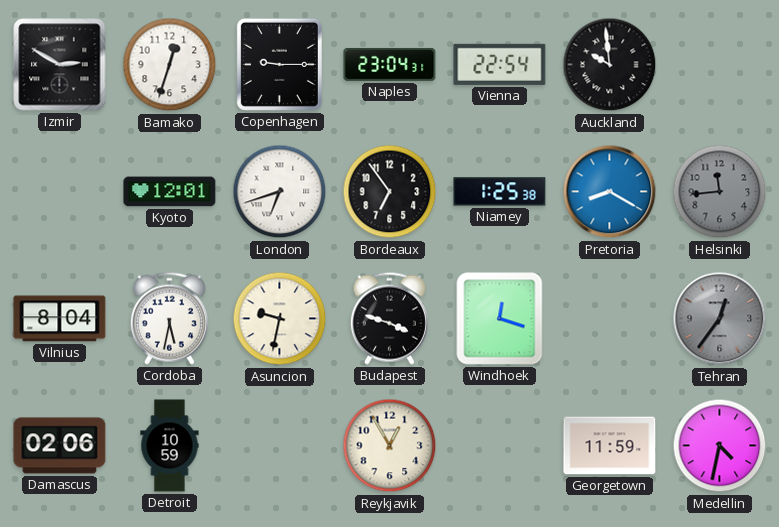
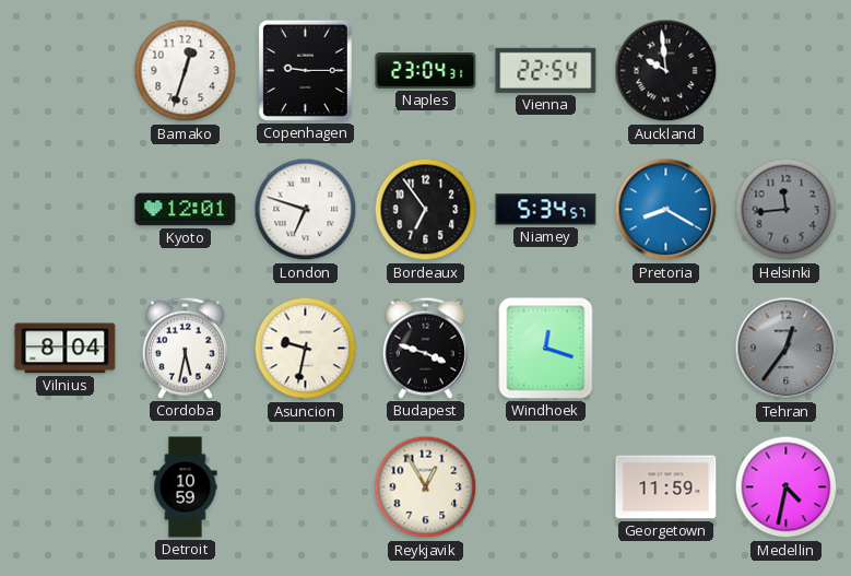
Izmir: 2:50 -> none
London: 6:42 -> 6:48
Niamey: 1:25 -> 5:34
Damascus: 02:06 -> none
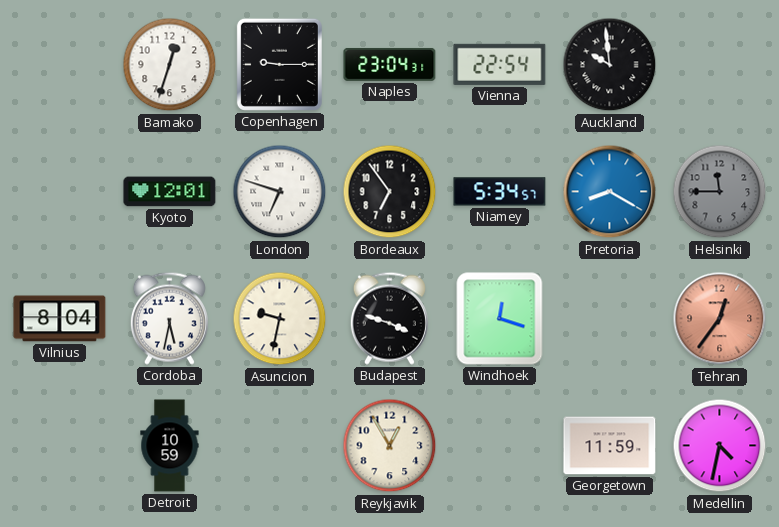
Helsinki: 11:44 -> 11:45
Tehran dial: grey -> salmon
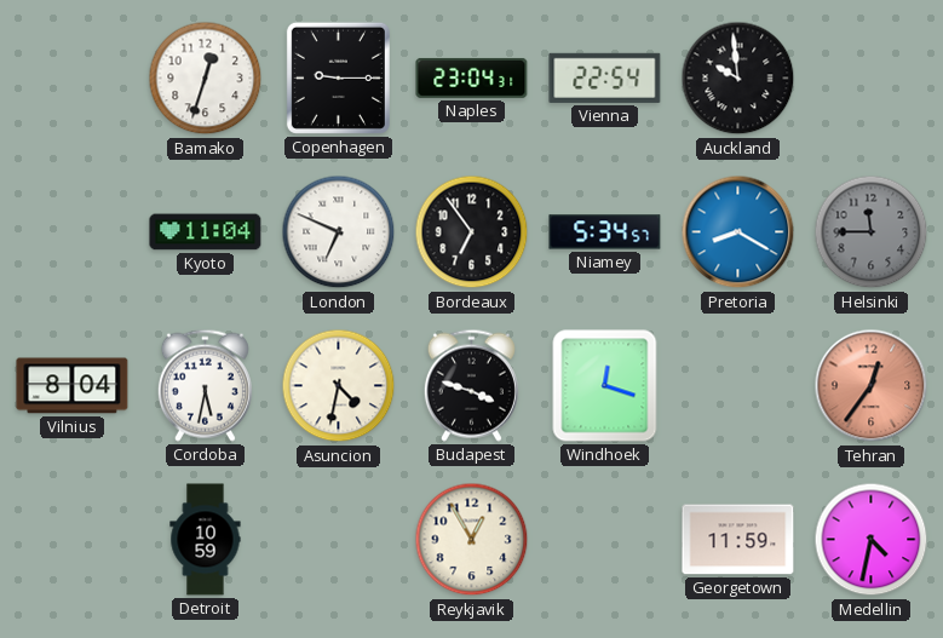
Kyoto: 12:01 -> 11:04
London: 6:48 -> 6:49
Asuncion: 9:32 -> 4:32
